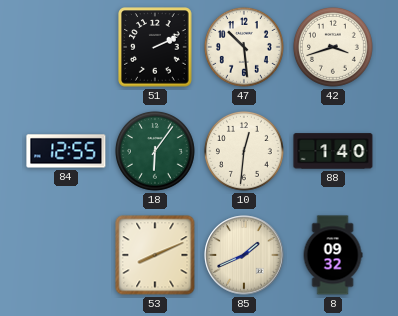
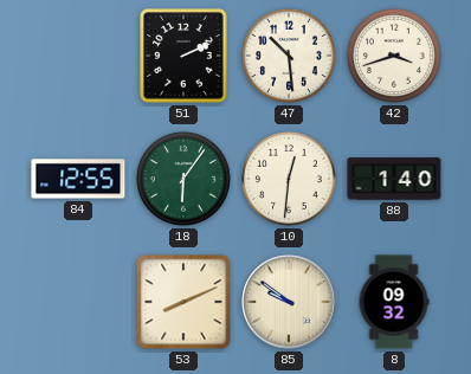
85: 1:41 -> 9:51
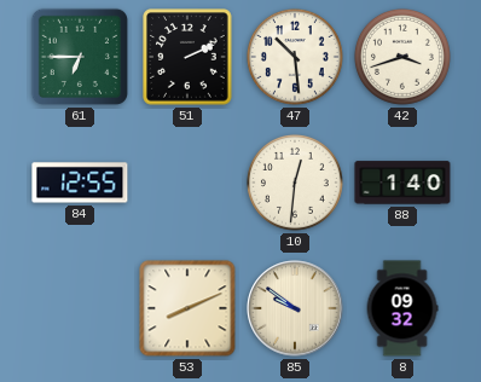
61: none -> 6:45
18: 6:06 -> none
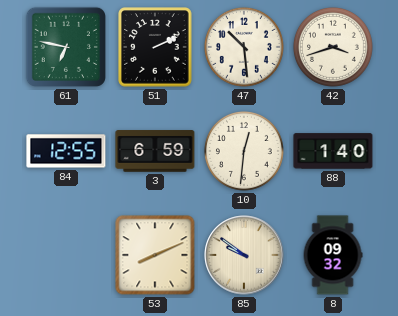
61: 6:45 -> 6:47
3: none -> 6:59
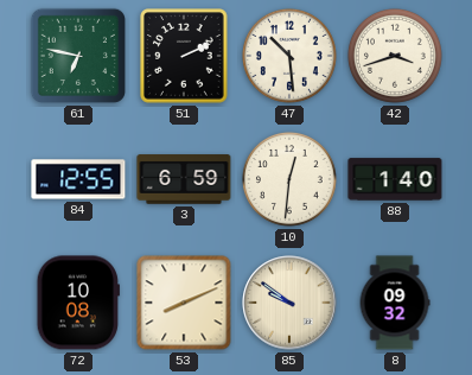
72: none -> 10:08
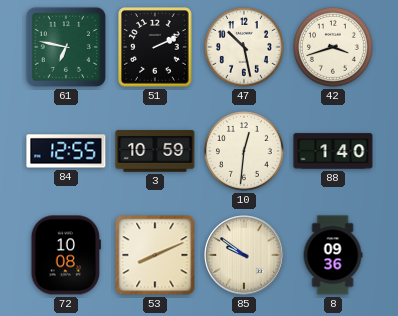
47: 10:29 -> 10:28
3: 6:59 -> 10:59
8: 09:32 -> 09:36
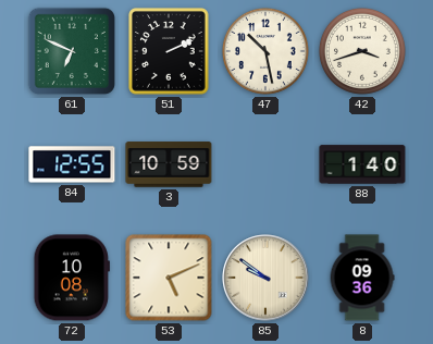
61: 6:47 -> 6:49
10: 12:31 -> none
53: 8:11 -> 5:11
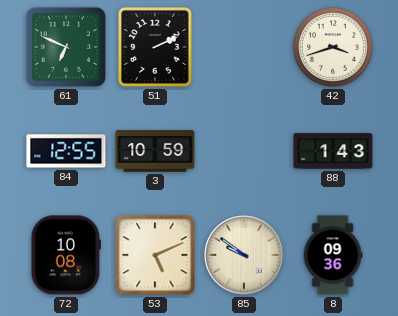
47: 10:28 -> none
88: 1:40 -> 1:43
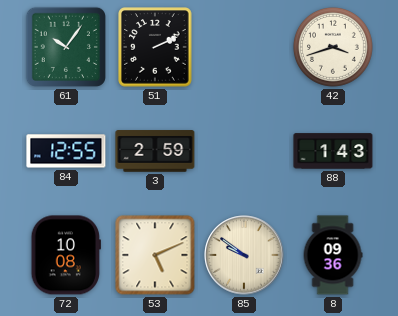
61: 6:49 -> 10:06
3: 10:59 -> 2:59
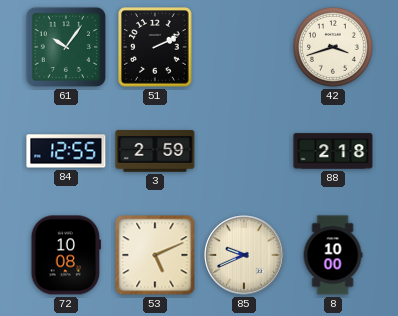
88: 1:43 -> 2:18
85: 9:51 -> 9:41
8: 09:36 -> 10:00
